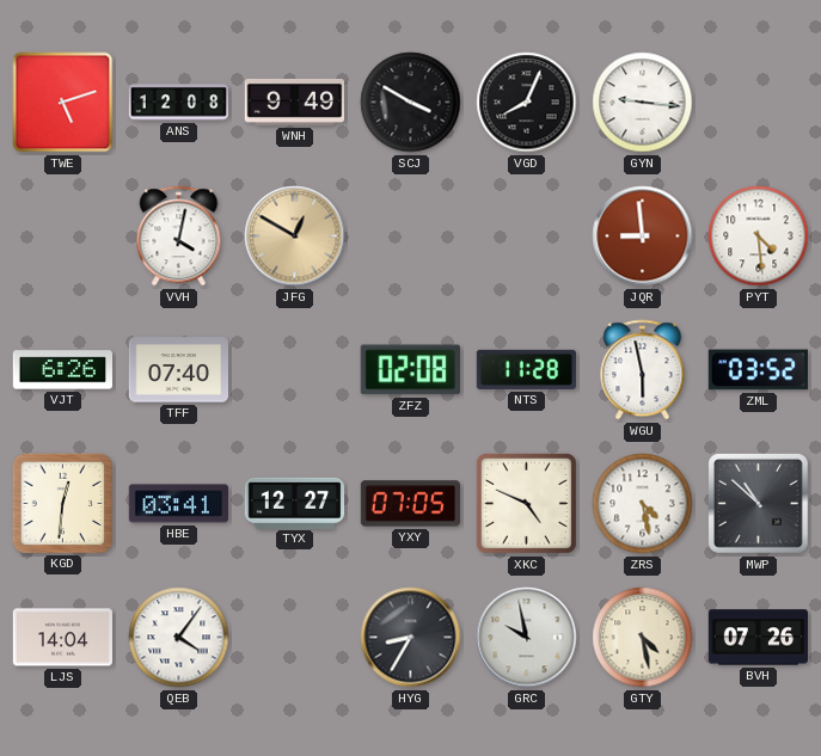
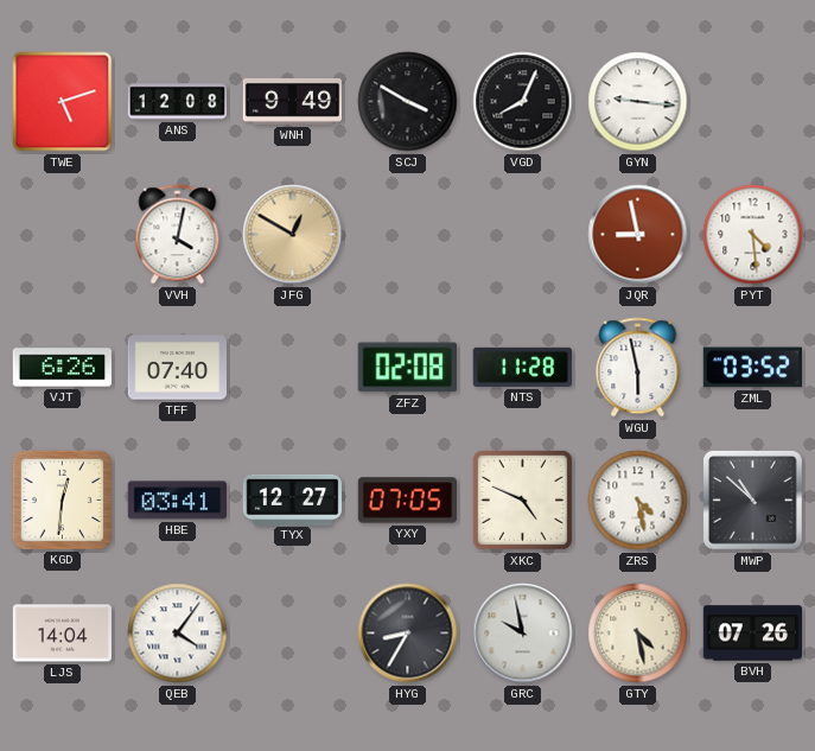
JQR: 8:59 -> 8:58
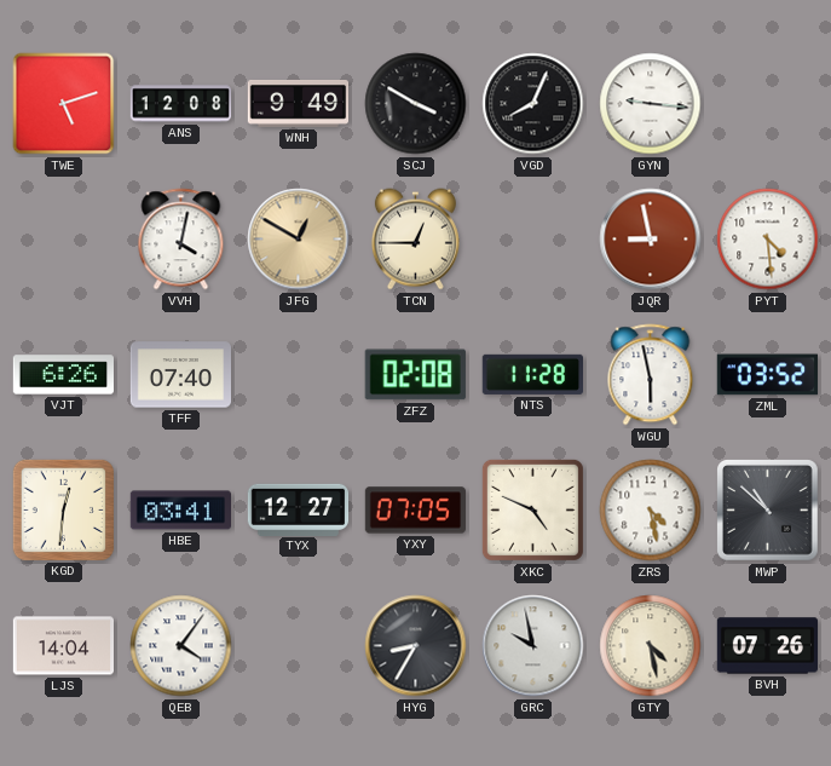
TCN: none -> 12:45
